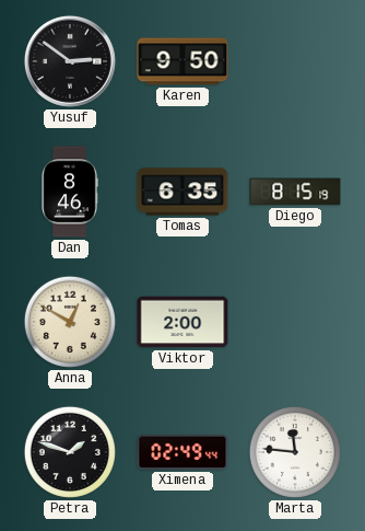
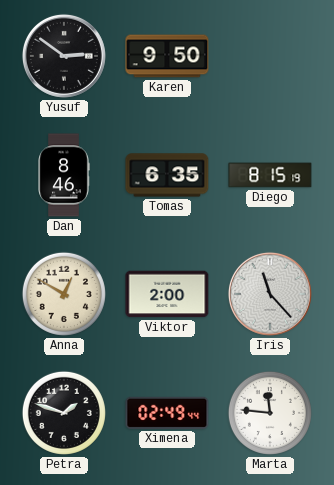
Iris: none -> 11:23
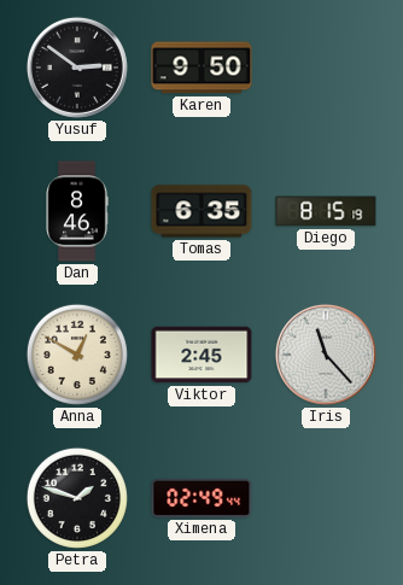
Viktor: 2:00 -> 2:45
Marta: 11:46 -> none
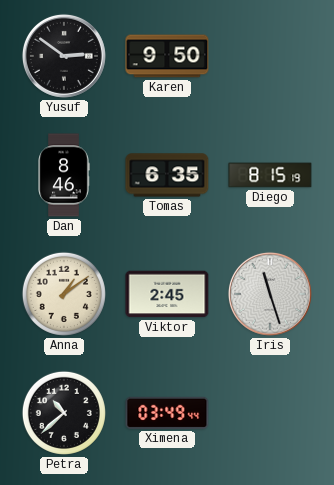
Anna: 12:50 -> 1:09
Iris: 11:23 -> 11:27
Petra: 1:48 -> 10:38
Ximena: 02:49 -> 03:49
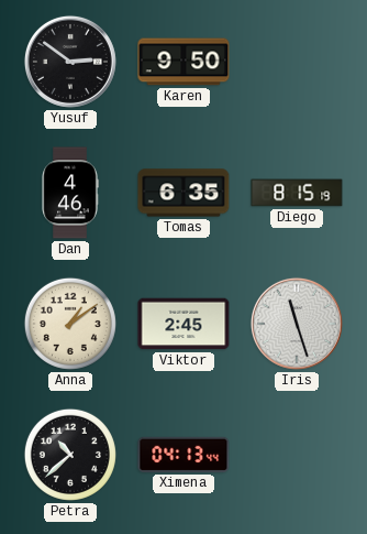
Dan: 8:46 -> 4:46
Ximena: 03:49 -> 04:13
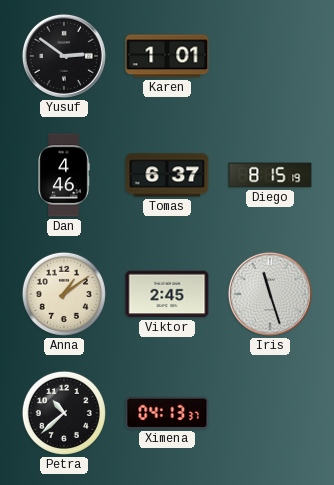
Karen: 9:50 -> 1:01
Tomas: 6:35 -> 6:37
Ximena: 04:13:44 -> 04:13:37
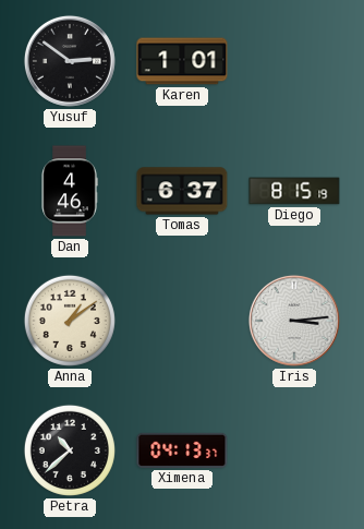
Viktor: 2:45 -> none
Iris: 11:27 -> 3:14
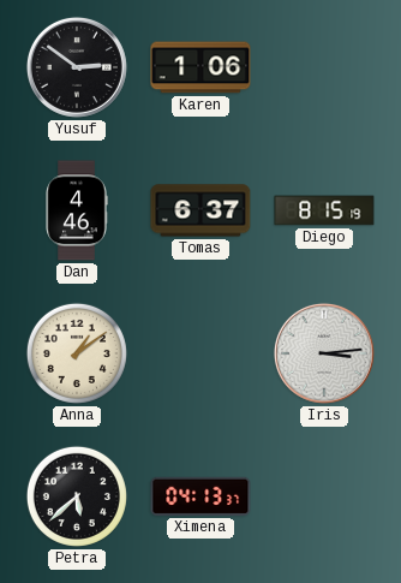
Karen: 1:01 -> 1:06
Petra: 10:38 -> 5:38
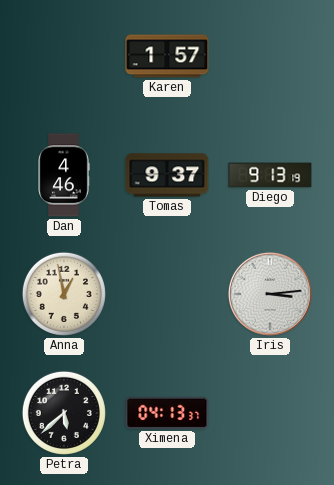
Yusuf: 2:51 -> none
Karen: 1:06 -> 1:57
Tomas: 6:37 -> 9:37
Diego: 8:15 -> 9:13
Anna: 1:09 -> 12:58
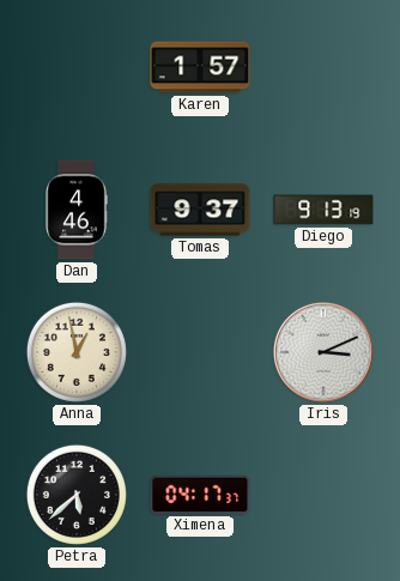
Iris: 3:14 -> 3:11
Ximena: 04:13 -> 04:17
